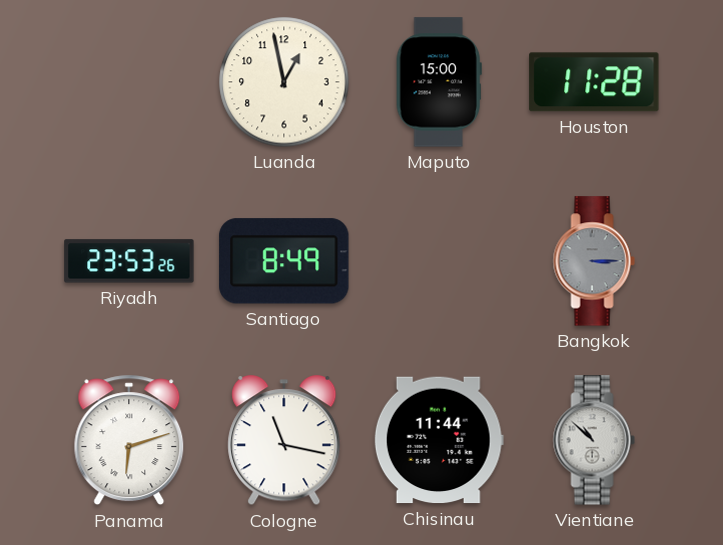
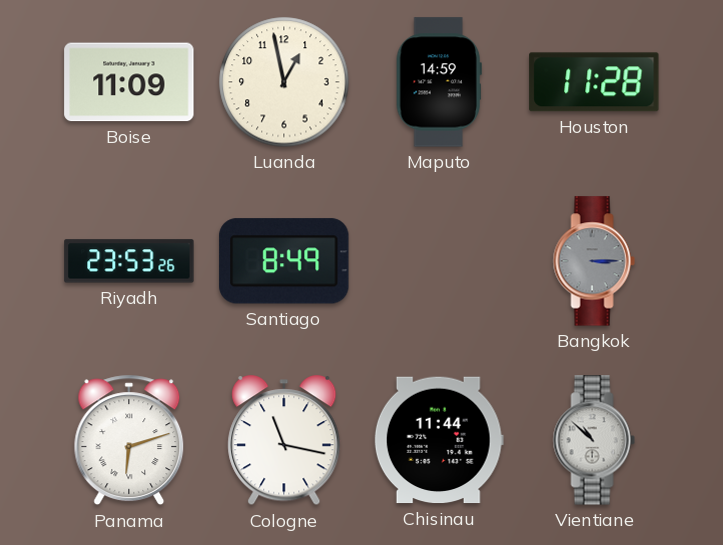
Boise: none -> 11:09
Maputo: 15:00 -> 14:59
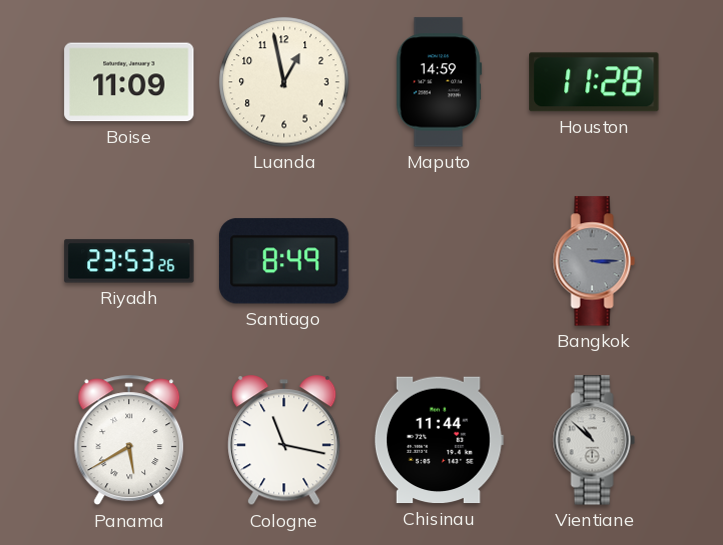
Panama: 6:12 -> 5:40
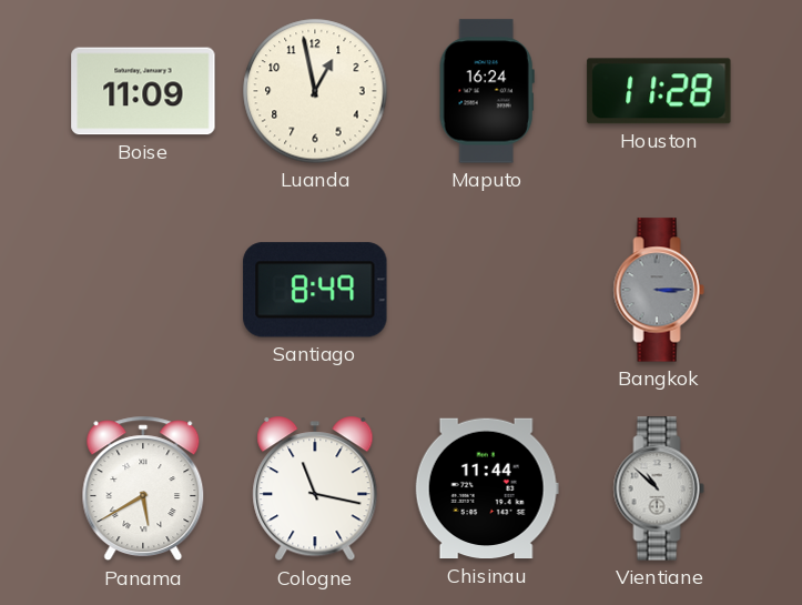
Maputo: 14:59 -> 16:24
Riyadh: 23:53 -> none
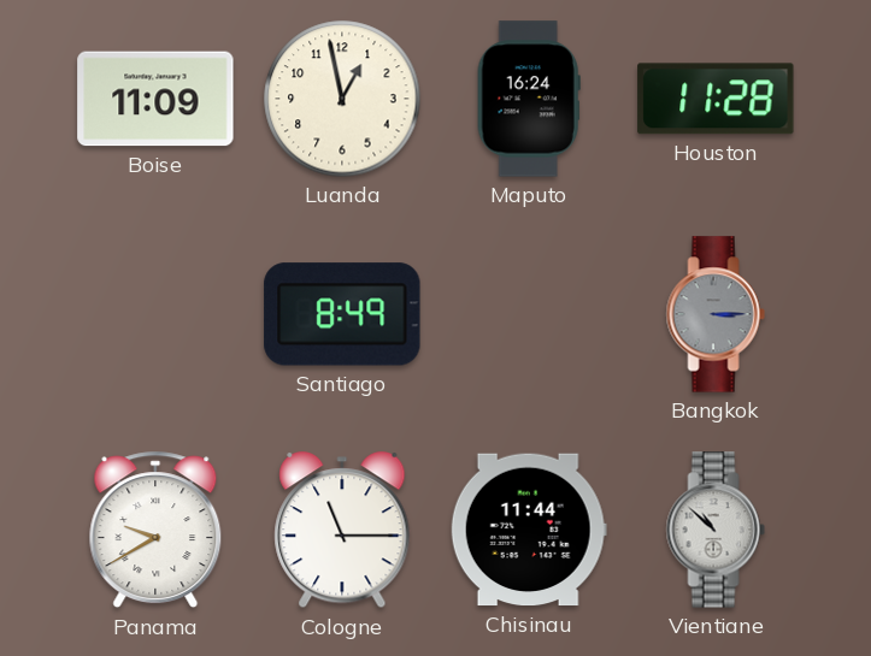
Panama: 5:40 -> 9:40
Cologne: 11:17 -> 11:15
